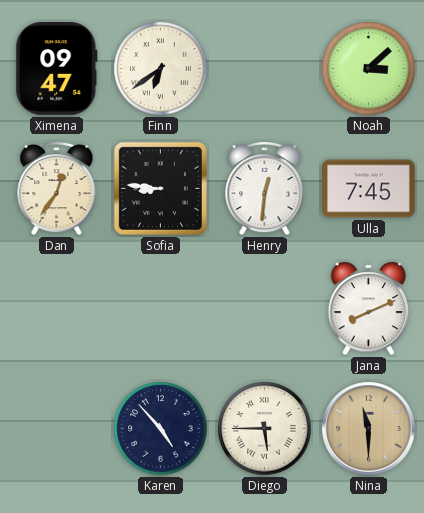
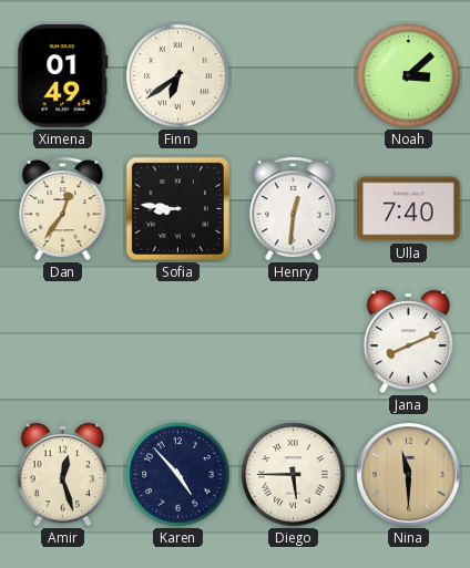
Ximena: 09:47 -> 01:49
Ulla: 7:45 -> 7:40
Amir: none -> 12:27
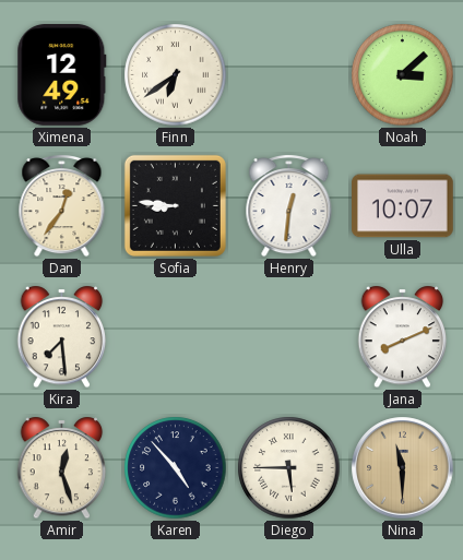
Ximena: 01:49 -> 12:49
Ulla: 7:40 -> 10:07
Kira: none -> 7:29
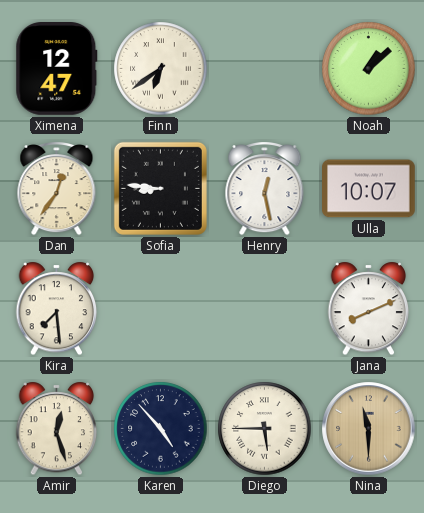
Ximena: 12:49 -> 12:47
Noah: 3:08 -> 1:08
Henry: 12:31 -> 12:28
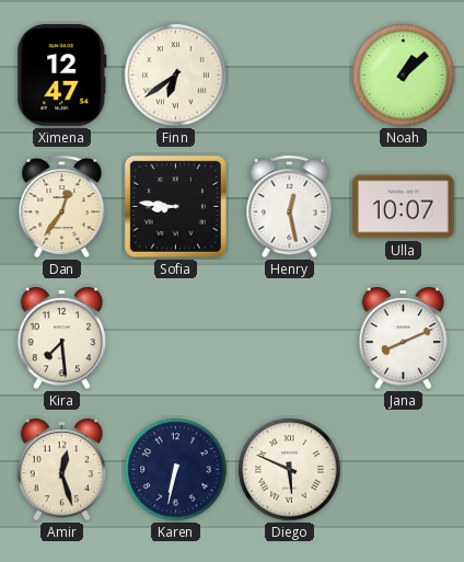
Karen: 4:53 -> 6:32
Diego: 5:45 -> 5:49
Nina: 11:30 -> none
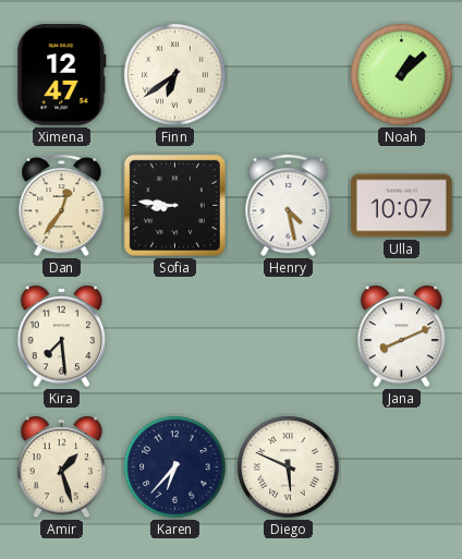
Henry: 12:28 -> 4:28
Amir: 12:27 -> 1:27
Karen: 6:32 -> 6:37
